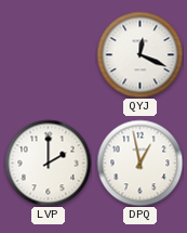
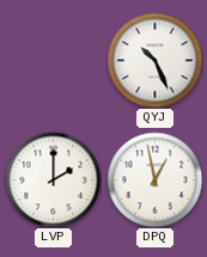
QYJ: 12:19 -> 10:26
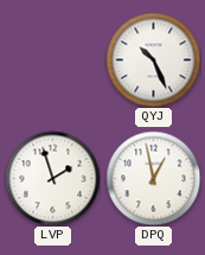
LVP: 2:00 -> 1:57
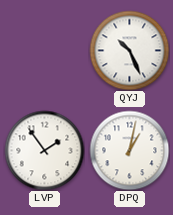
LVP: 1:57 -> 1:54
DPQ: 12:58 -> 1:02
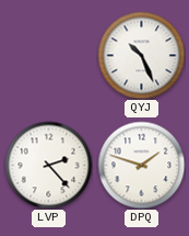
LVP: 1:54 -> 2:23
DPQ: 1:02 -> 1:48
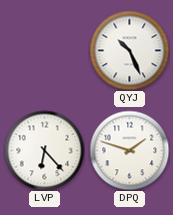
LVP: 2:23 -> 6:23
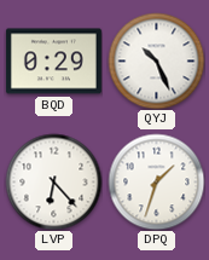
BQD: none -> 0:29
DPQ: 1:48 -> 1:33
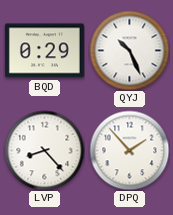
LVP: 6:23 -> 8:23
DPQ: 1:33 -> 1:53
